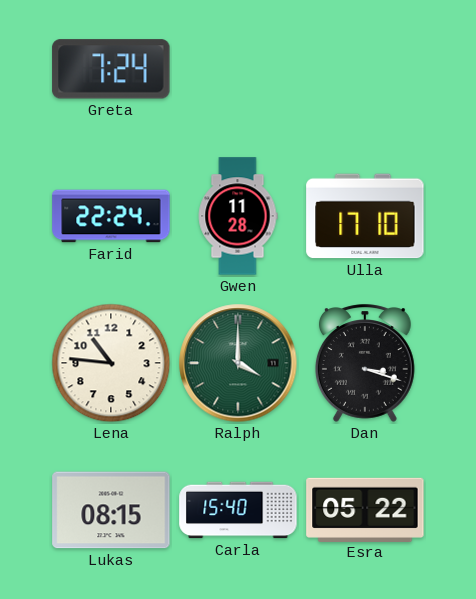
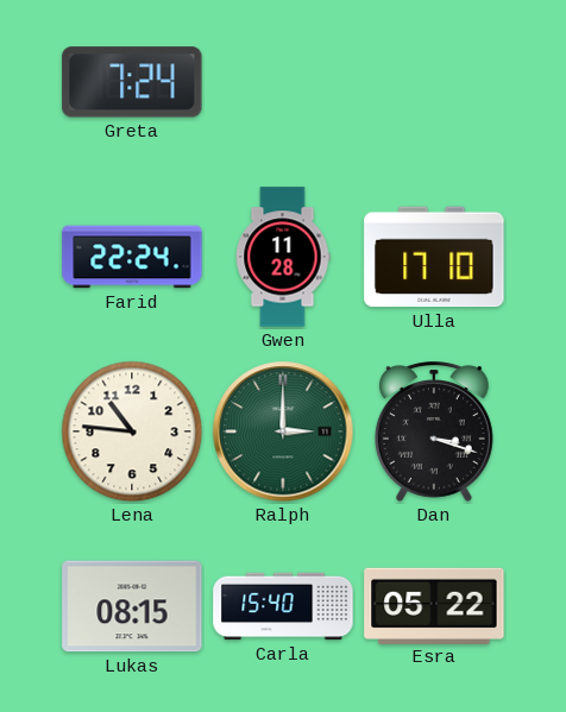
Ralph: 4:00 -> 3:00
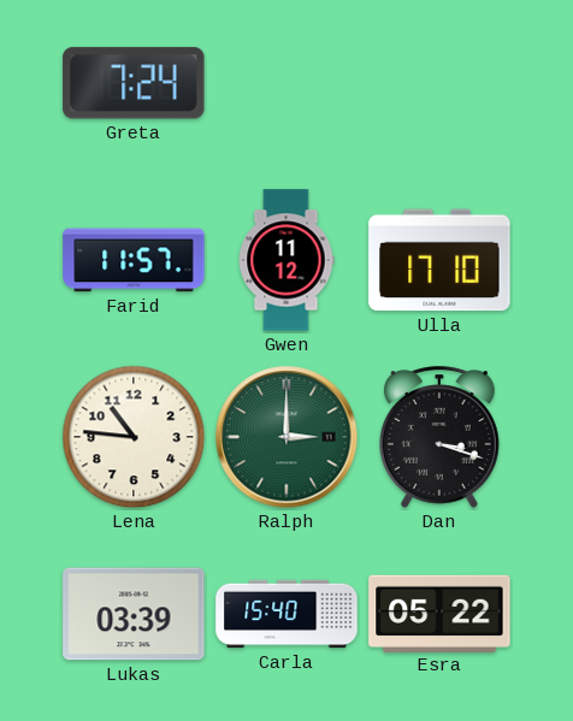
Farid: 22:24 -> 11:57
Gwen: 11:28 -> 11:12
Lukas: 08:15 -> 03:39
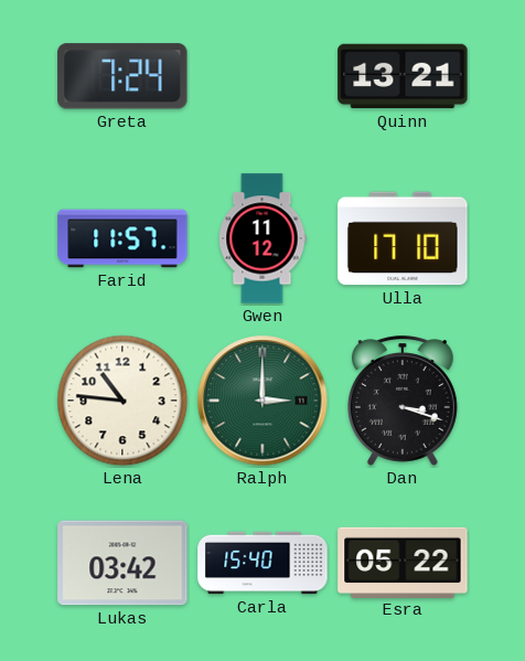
Quinn: none -> 13:21
Lukas: 03:39 -> 03:42
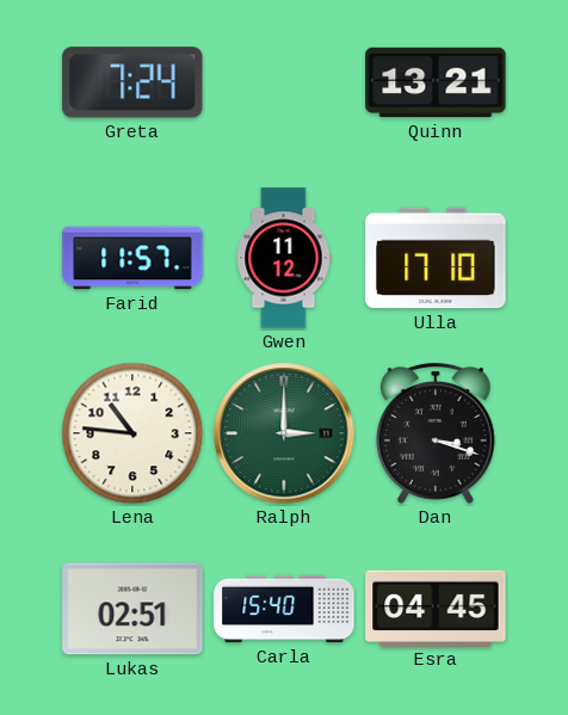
Lukas: 03:42 -> 02:51
Esra: 05:22 -> 04:45
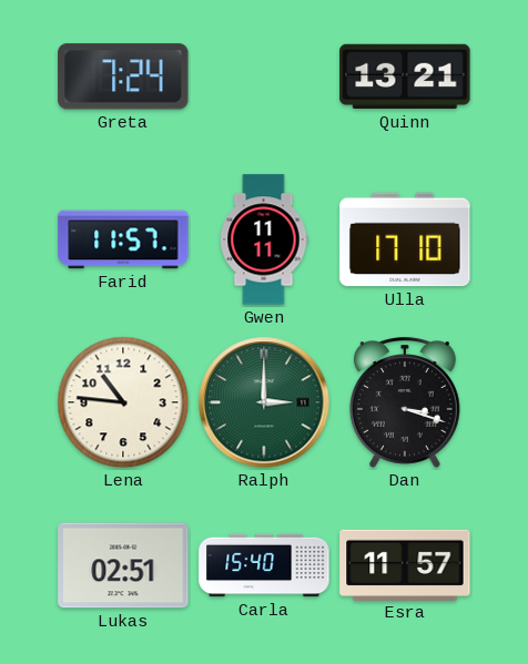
Gwen: 11:12 -> 11:11
Esra: 04:45 -> 11:57
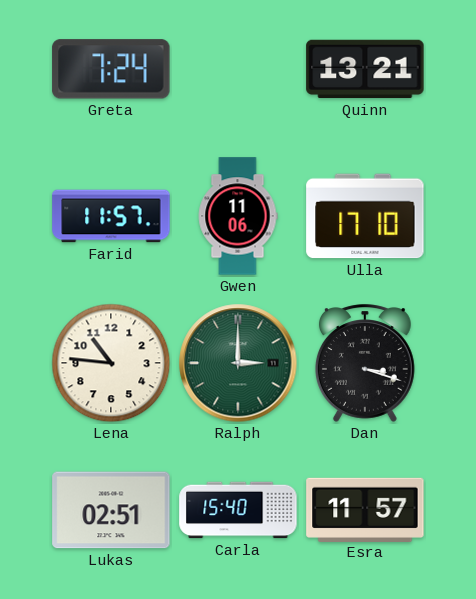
Gwen: 11:11 -> 11:06
